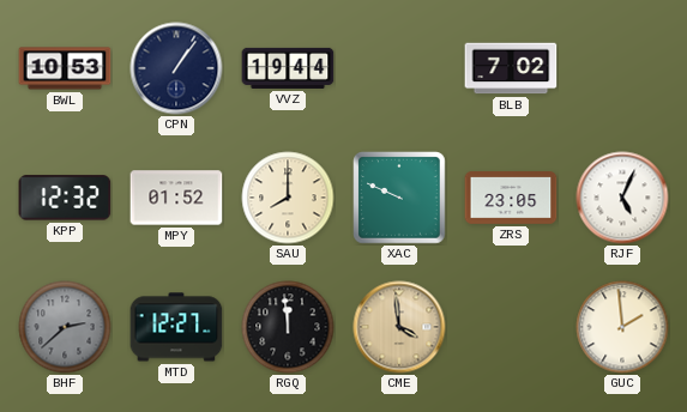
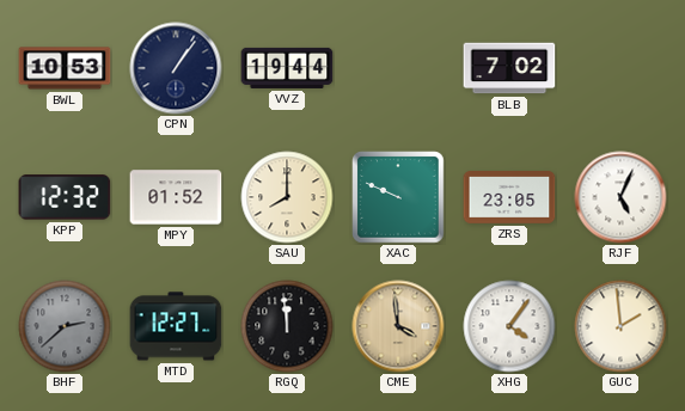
XHG: none -> 4:06
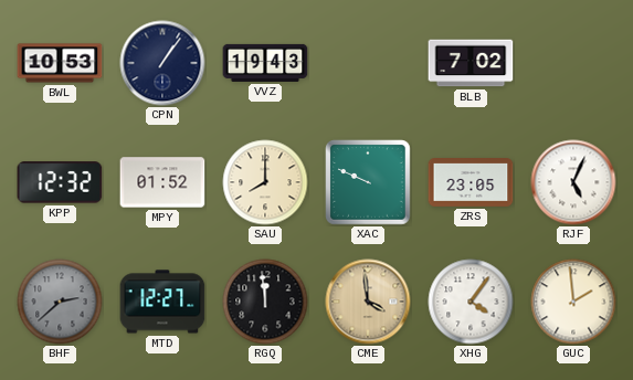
VVZ: 19:44 -> 19:43
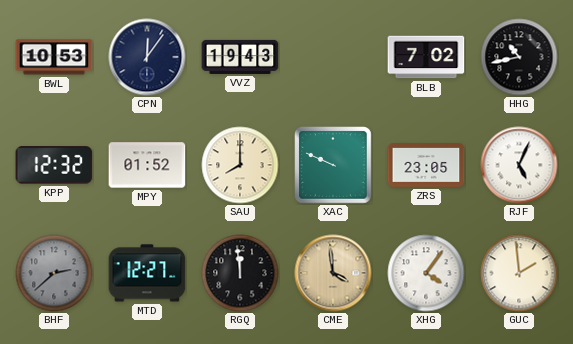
CPN: 1:06 -> 12:06
HHG: none -> 10:43
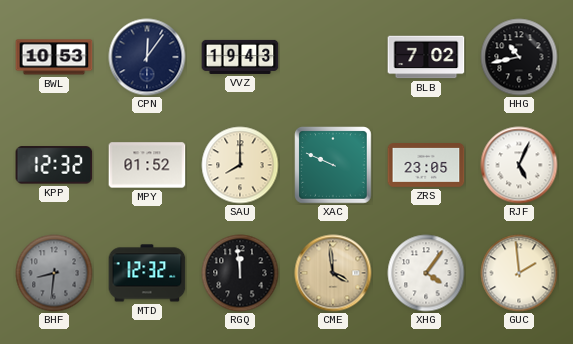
BHF: 2:38 -> 8:31
MTD: 12:27 -> 12:32
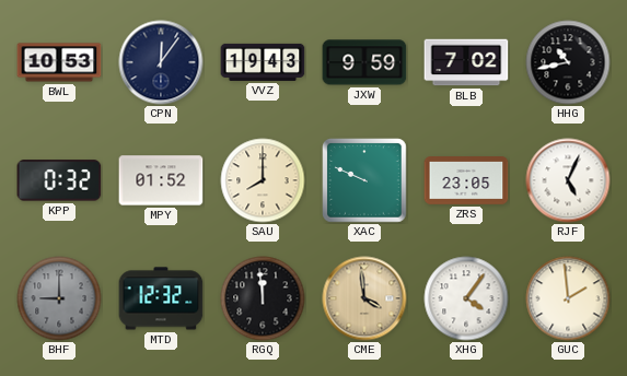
JXW: none -> 9:59
KPP: 12:32 -> 0:32
BHF: 8:31 -> 9:00
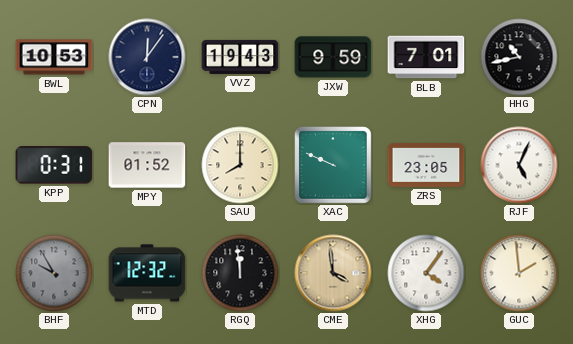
BLB: 7:02 -> 7:01
KPP: 0:32 -> 0:31
BHF: 9:00 -> 9:55
